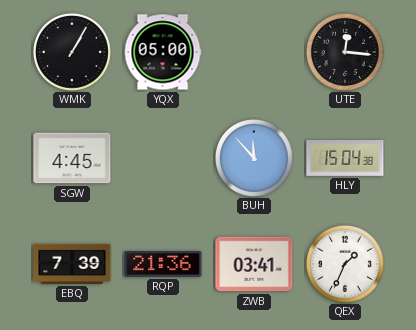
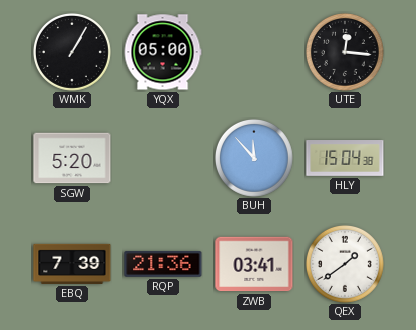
SGW: 4:45 -> 5:20
QEX: 1:34 -> 1:39
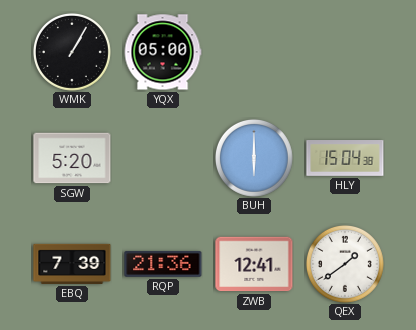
UTE: 12:16 -> none
BUH: 11:53 -> 6:00
ZWB: 03:41 -> 12:41
